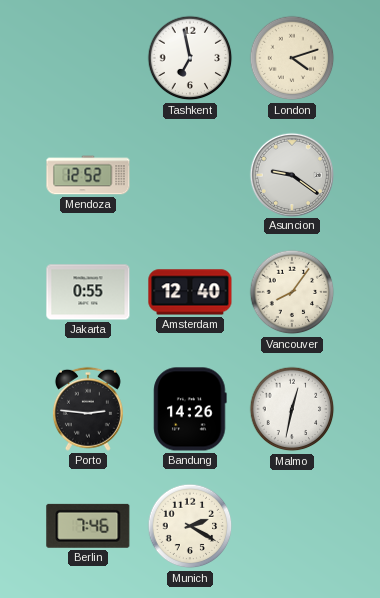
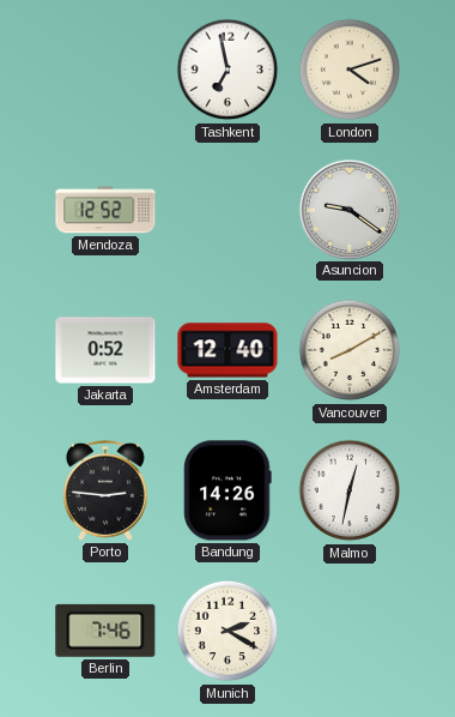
Jakarta: 0:55 -> 0:52
Vancouver: 8:06 -> 8:10
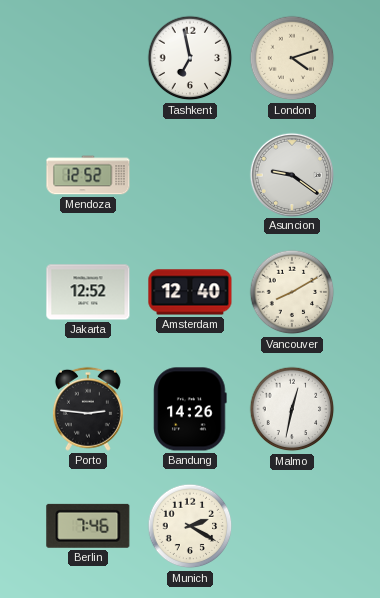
Jakarta: 0:52 -> 12:52
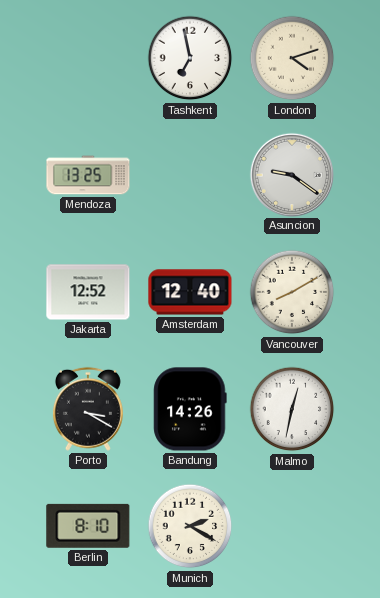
Mendoza: 12:52 -> 13:25
Porto: 2:46 -> 3:20
Berlin: 7:46 -> 8:10
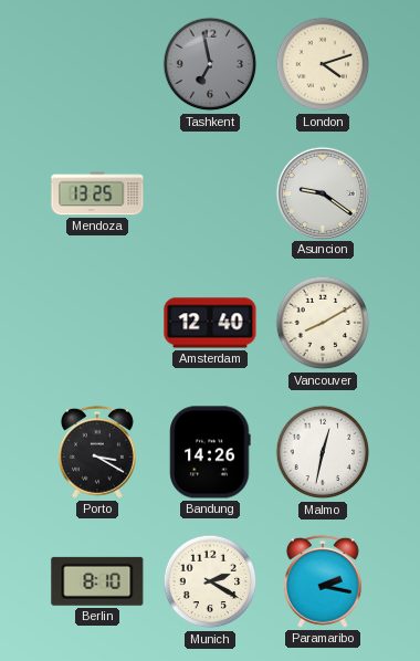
Tashkent dial: white -> grey
Jakarta: 12:52 -> none
Paramaribo: none -> 2:17
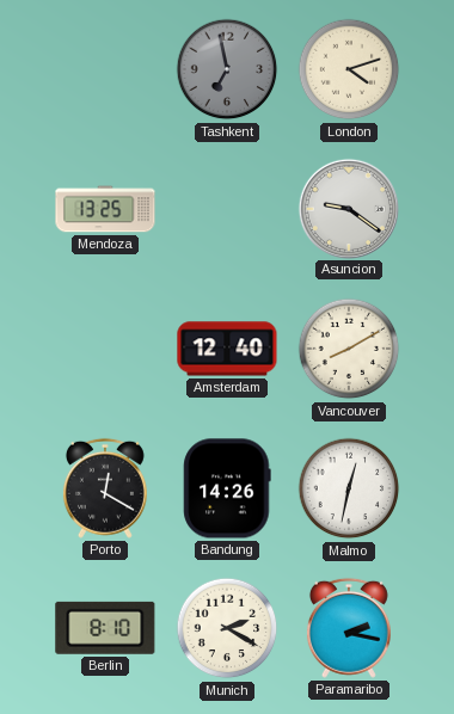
Porto: 3:20 -> 12:20
